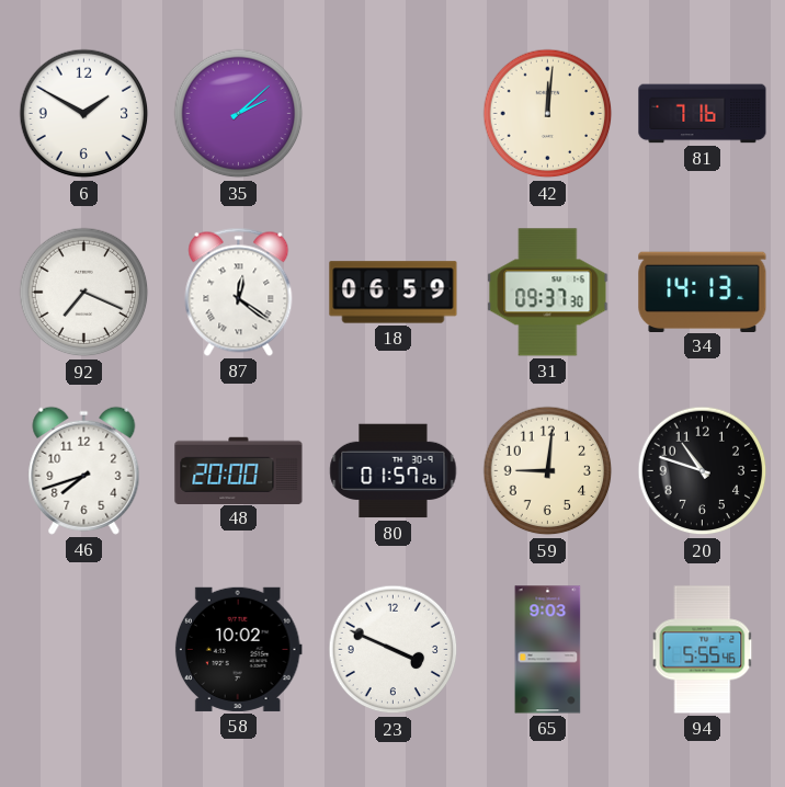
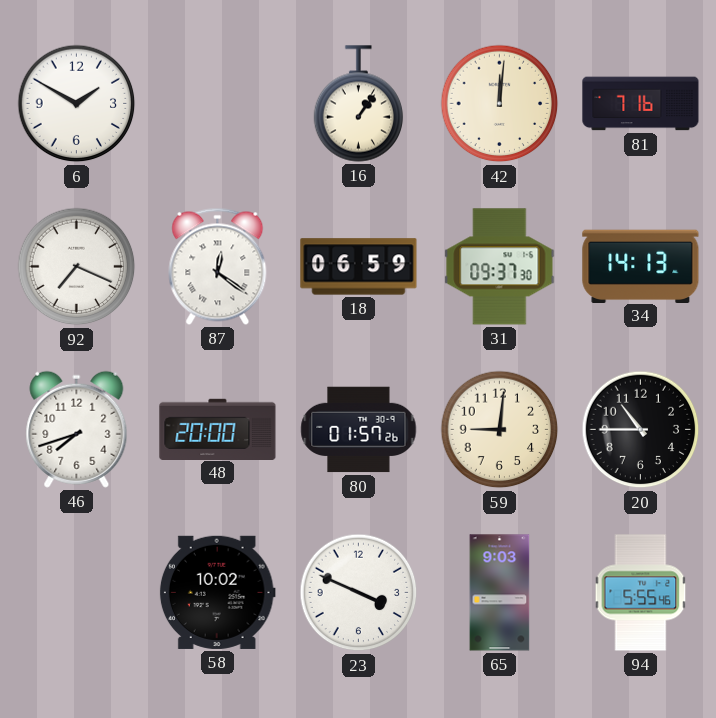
35: 2:08 -> none
16: none -> 1:06
20: 10:48 -> 10:45
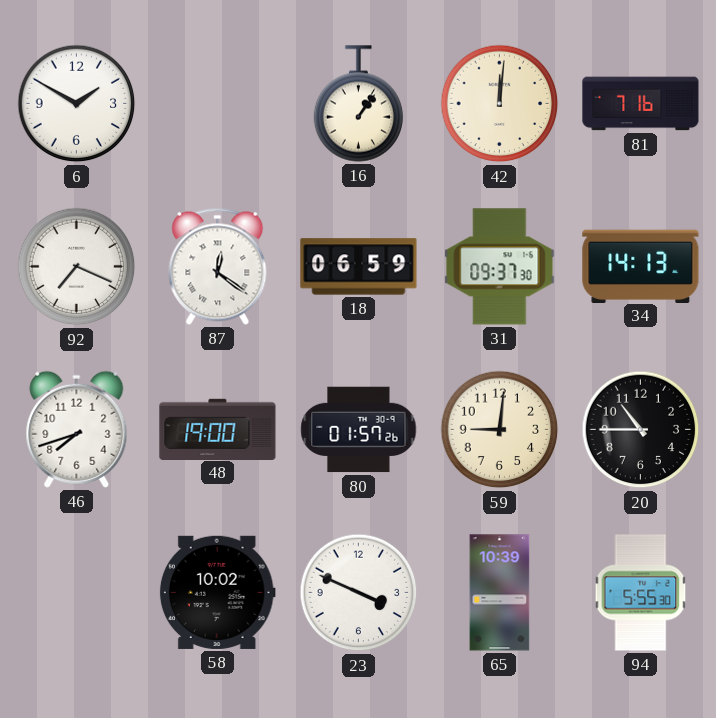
48: 20:00 -> 19:00
65: 9:03 -> 10:39
94: 5:55:46 -> 5:55:30
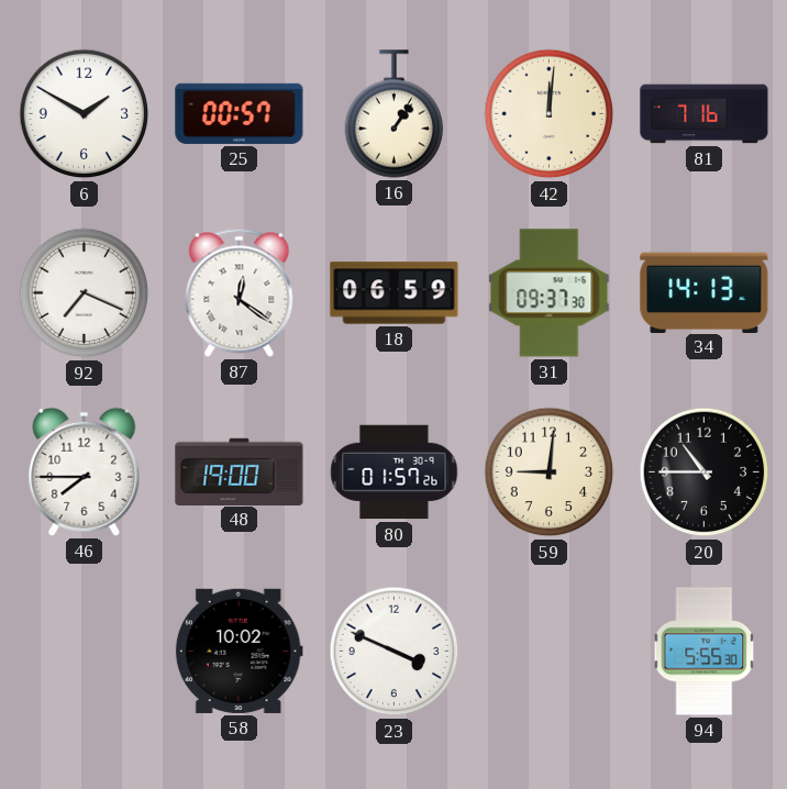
25: none -> 00:57
46: 7:42 -> 7:45
65: 10:39 -> none
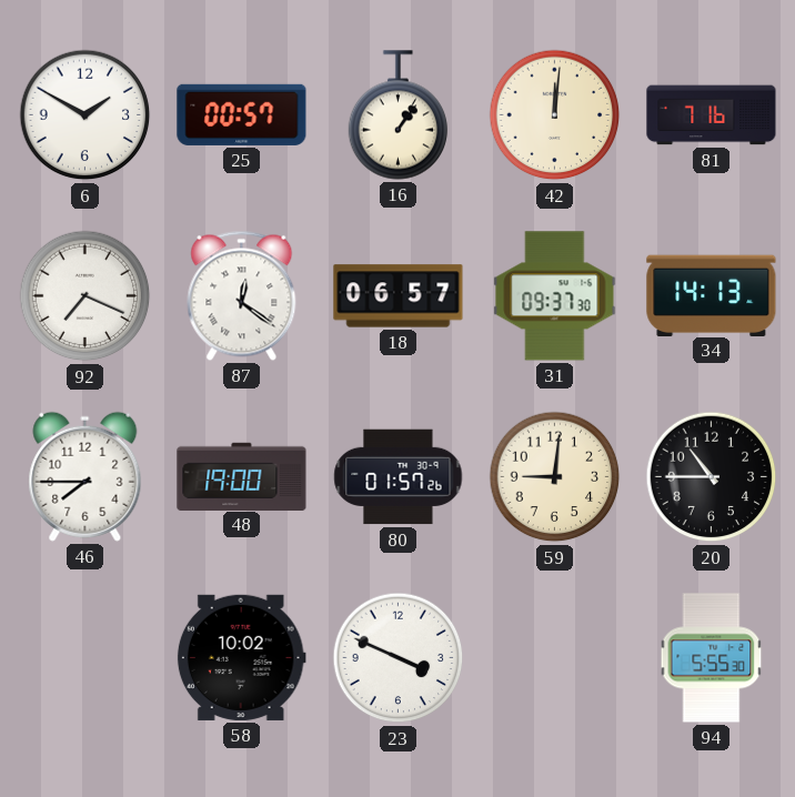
18: 06:59 -> 06:57
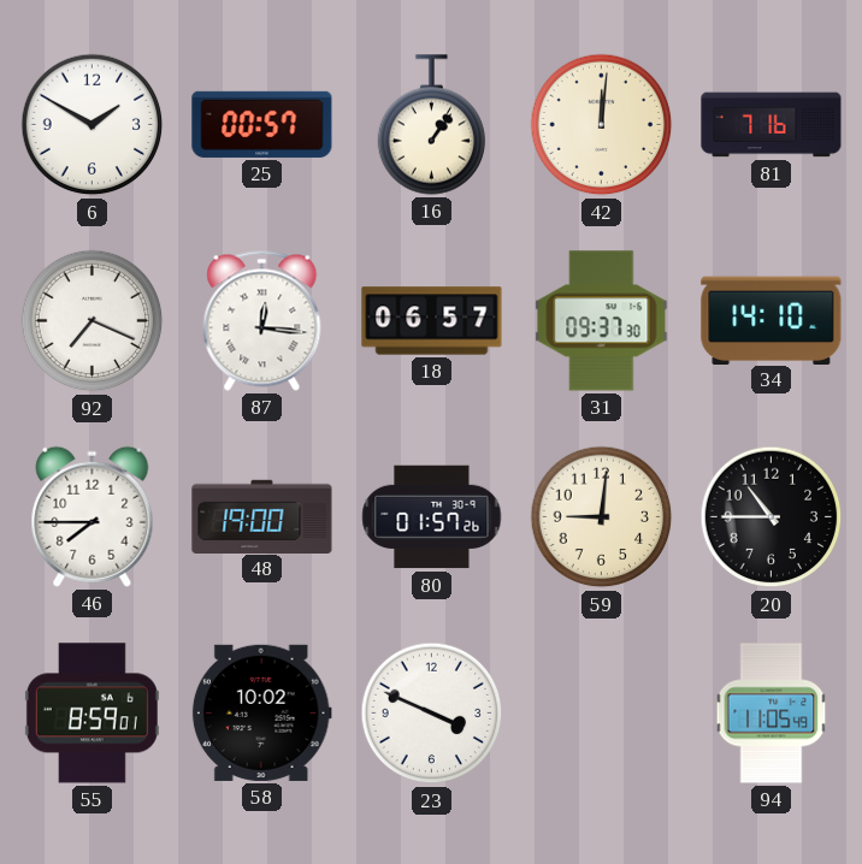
87: 12:21 -> 12:16
34: 14:13 -> 14:10
55: none -> 8:59
94: 5:55 -> 11:05
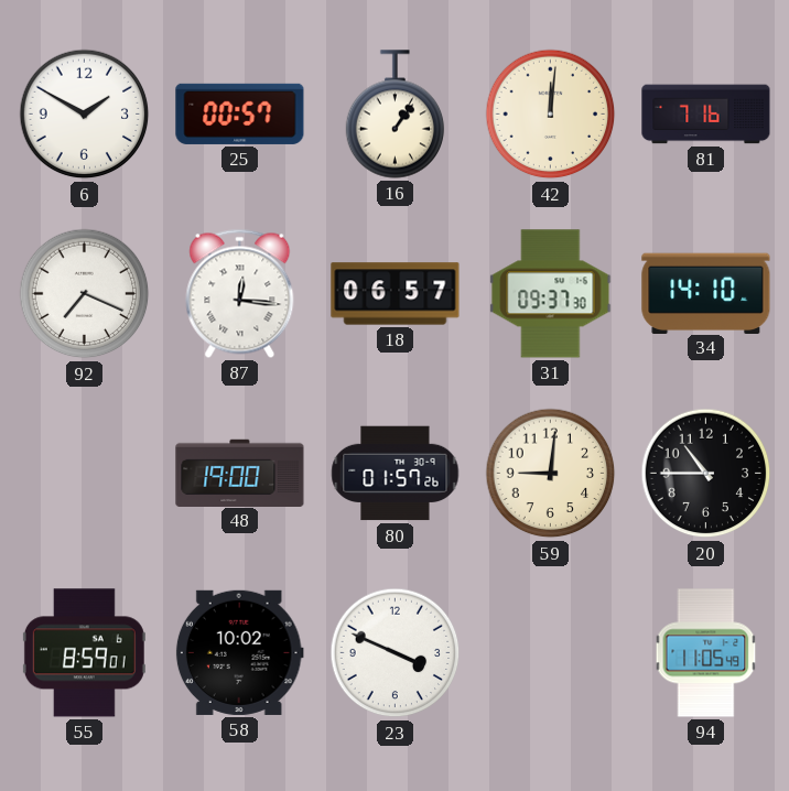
46: 7:45 -> none
